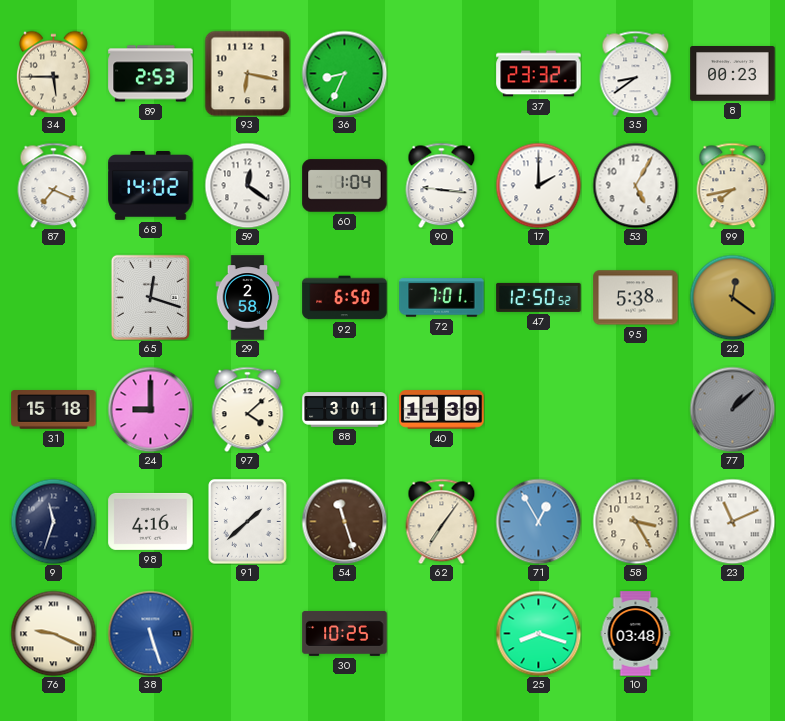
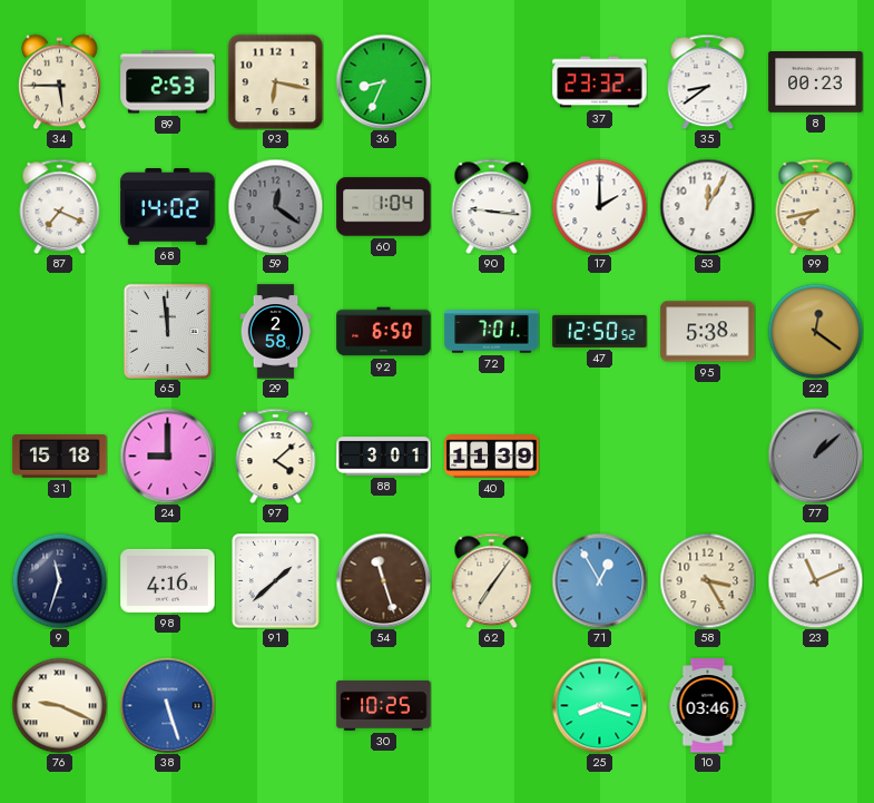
59 dial: white -> grey
53: 5:05 -> 12:05
65: 12:18 -> 11:59
10: 03:48 -> 03:46
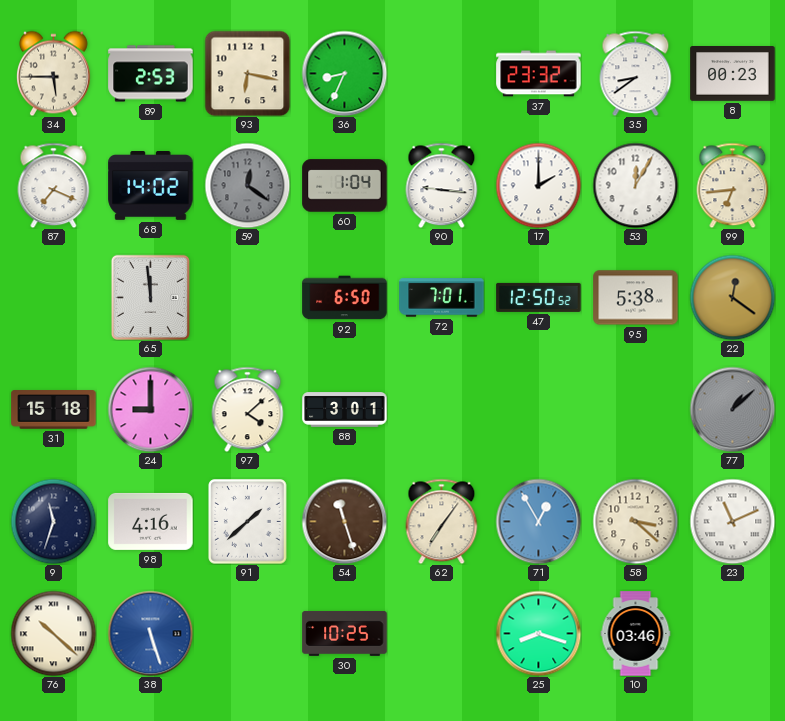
99: 7:43 -> 6:44
29: 2:58 -> none
40: 11:39 -> none
58: 3:25 -> 3:22
76: 9:19 -> 10:22
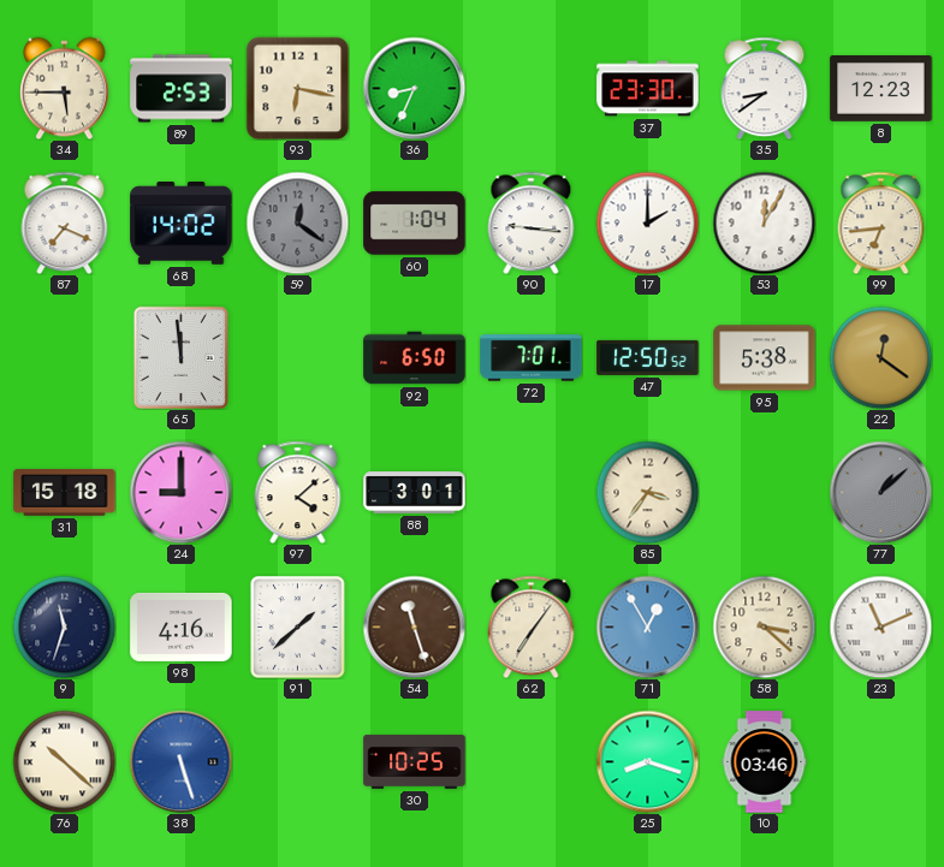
37: 23:32 -> 23:30
8: 00:23 -> 12:23
85: none -> 3:36
